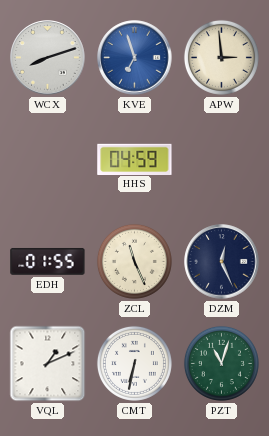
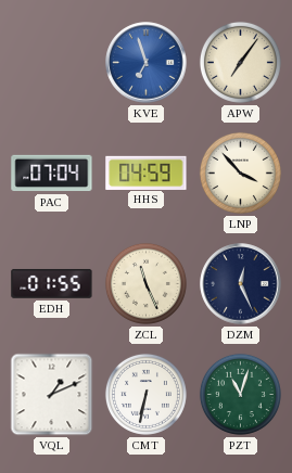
WCX: 8:12 -> none
APW: 2:59 -> 7:06
PAC: none -> 07:04
LNP: none -> 3:53
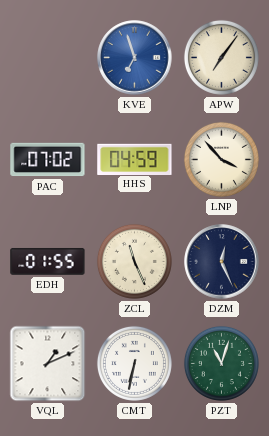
PAC: 07:04 -> 07:02
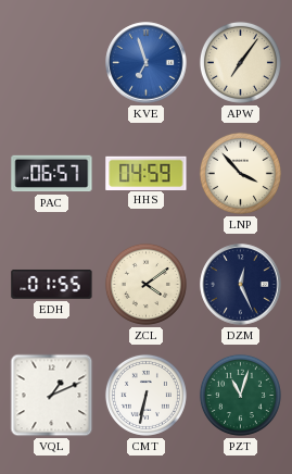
PAC: 07:02 -> 06:57
ZCL: 11:26 -> 4:09
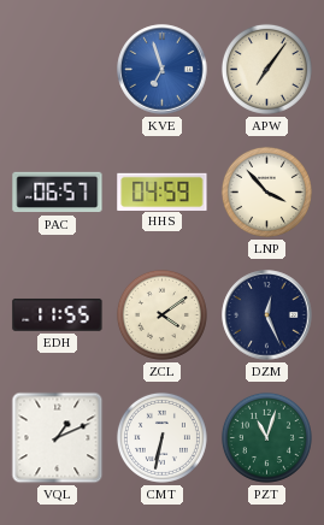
EDH: 01:55 -> 11:55
